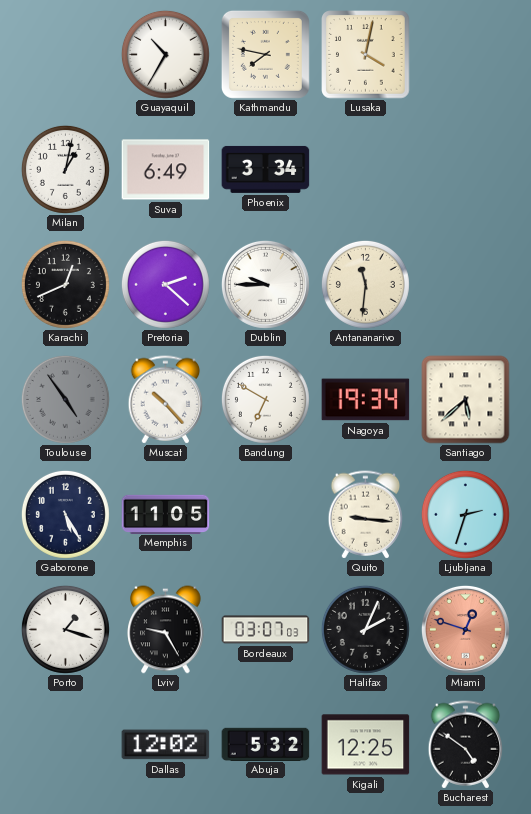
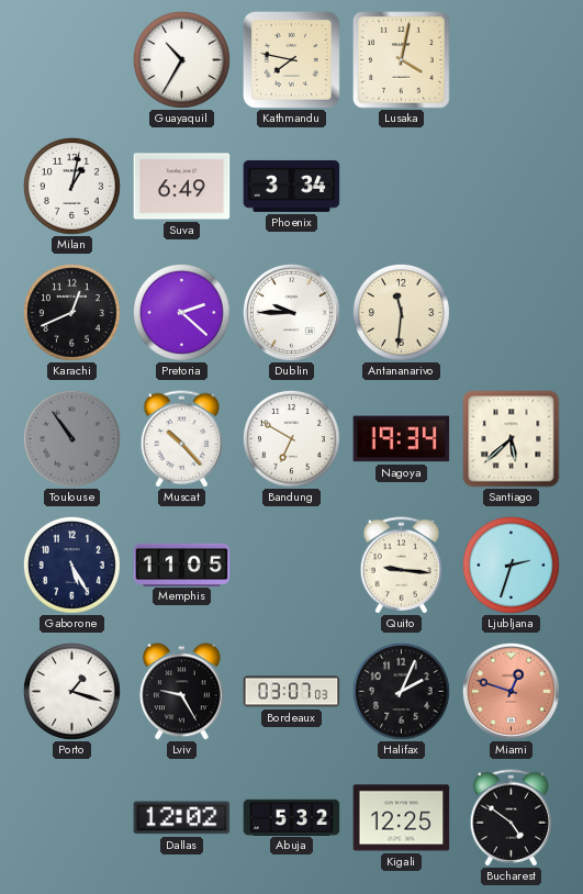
Toulouse: 4:54 -> 10:54
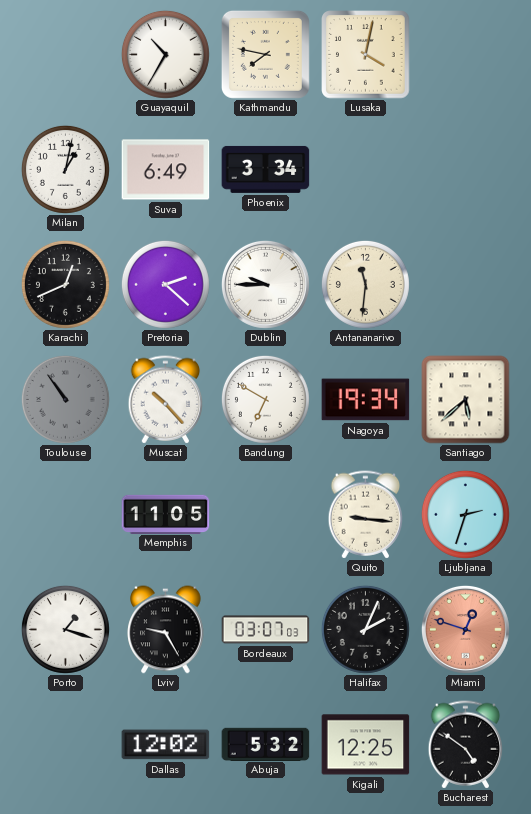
Gaborone: 5:25 -> none
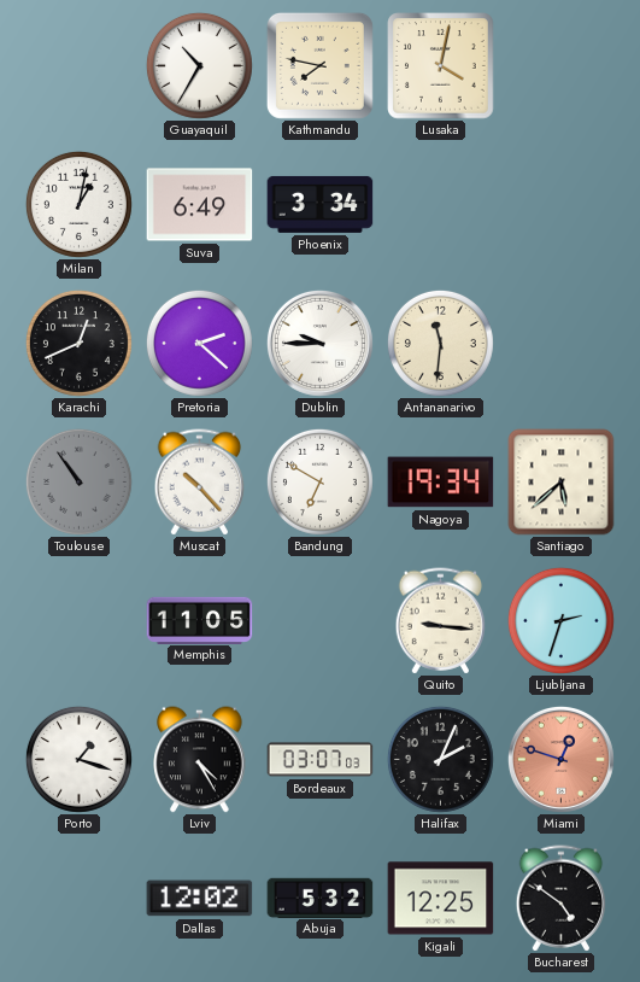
Lviv: 9:25 -> 4:25
